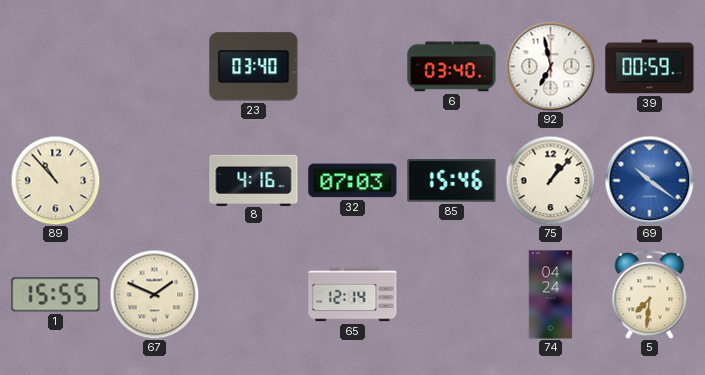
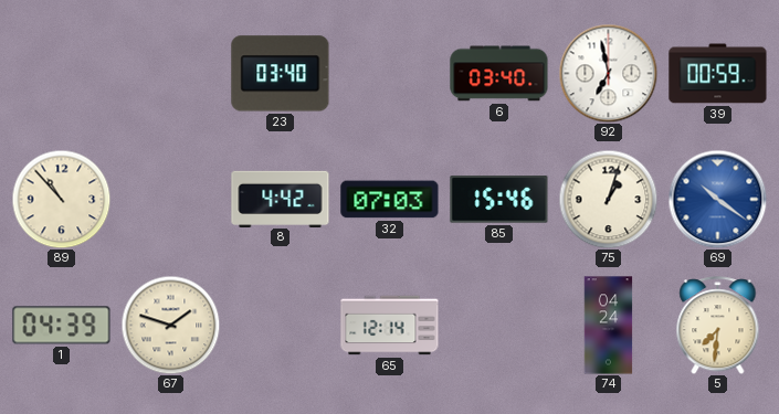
8: 4:16 -> 4:42
75: 1:07 -> 1:03
1: 15:55 -> 04:39
67: 1:49 -> 1:48
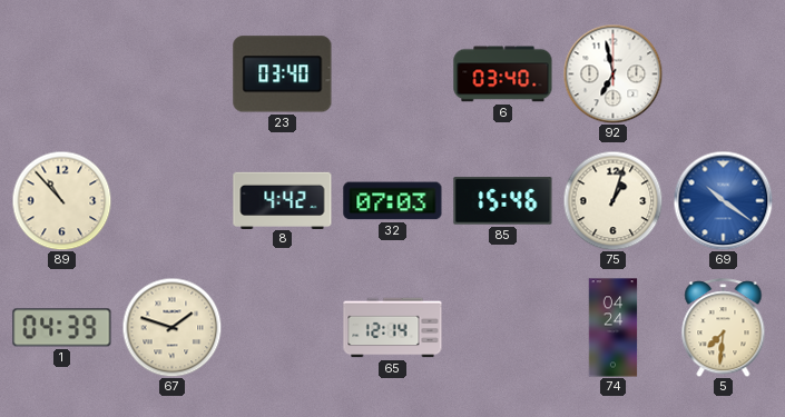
39: 00:59 -> none
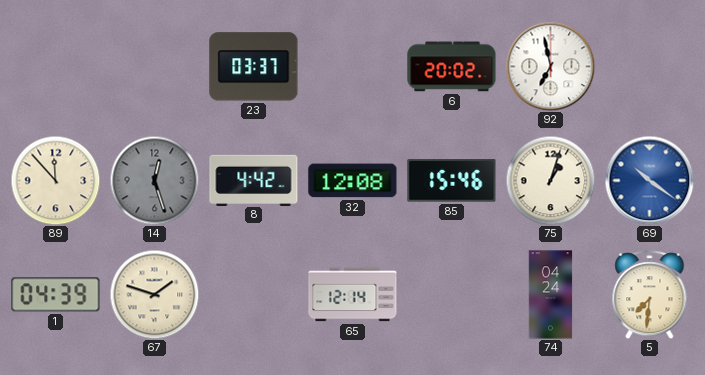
23: 03:40 -> 03:37
6: 03:40 -> 20:02
89: 10:53 -> 11:53
14: none -> 12:27
32: 07:03 -> 12:08
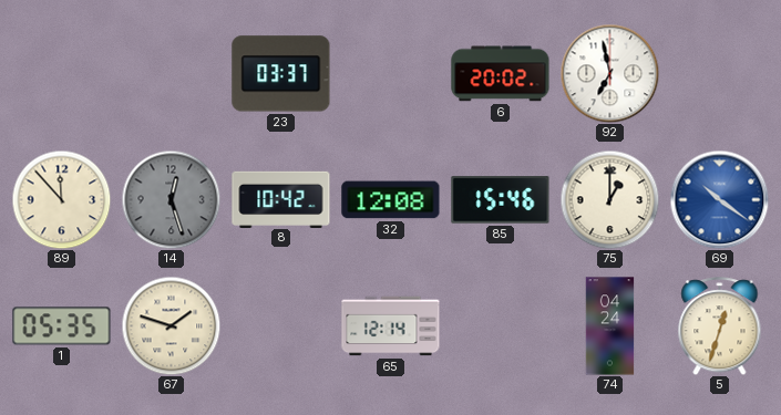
8: 4:42 -> 10:42
75: 1:03 -> 1:00
1: 04:39 -> 05:35
5: 7:31 -> 12:33
